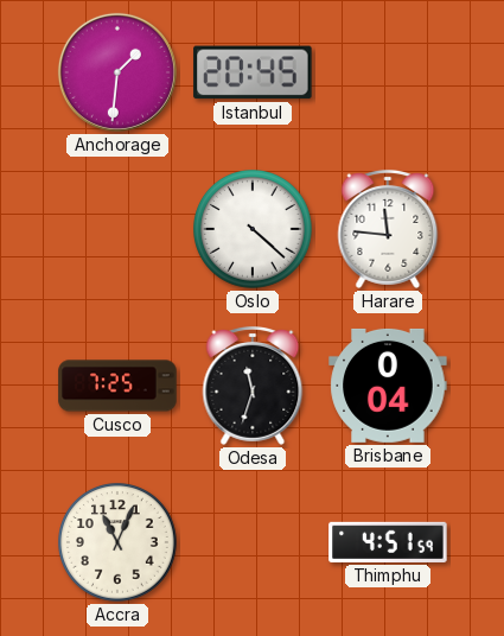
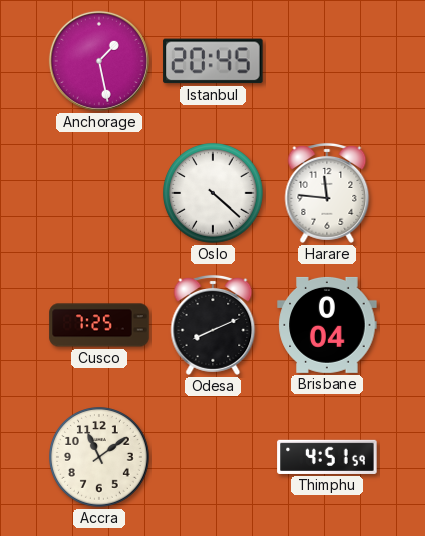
Anchorage: 1:31 -> 1:28
Odesa: 11:33 -> 8:11
Accra: 11:04 -> 11:09
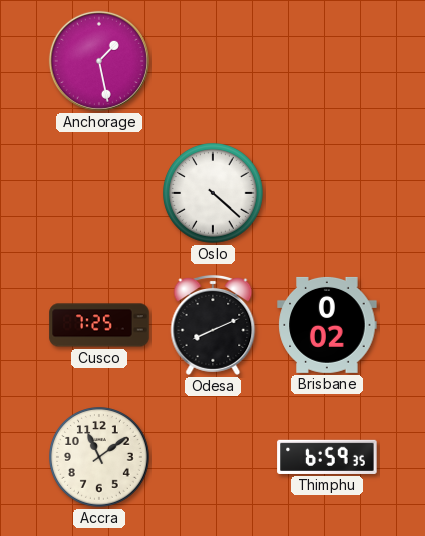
Istanbul: 20:45 -> none
Harare: 11:46 -> none
Brisbane: 0:04 -> 0:02
Thimphu: 4:51 -> 6:59
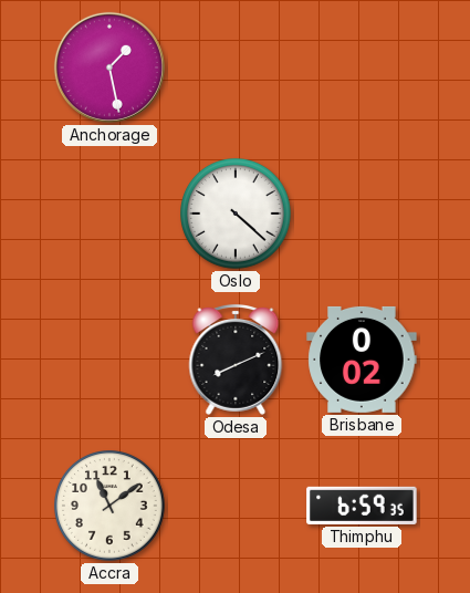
Cusco: 7:25 -> none
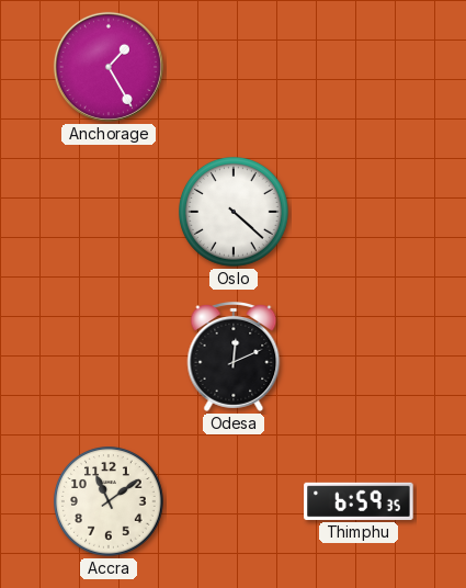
Anchorage: 1:28 -> 1:25
Odesa: 8:11 -> 12:11
Brisbane: 0:02 -> none
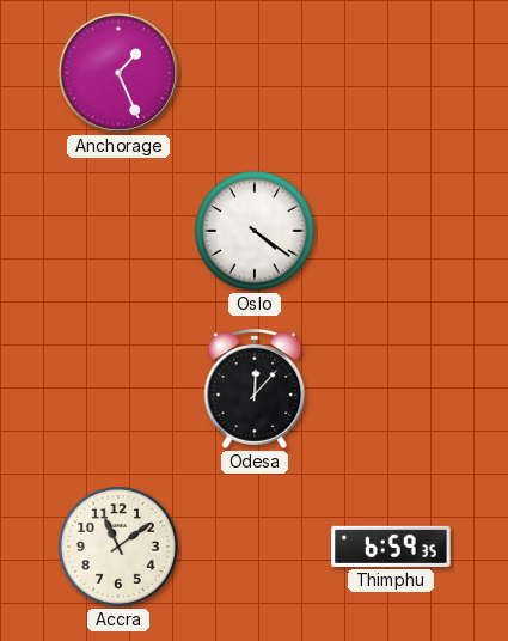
Anchorage: 1:25 -> 1:26
Oslo: 4:22 -> 4:21
Odesa: 12:11 -> 12:07
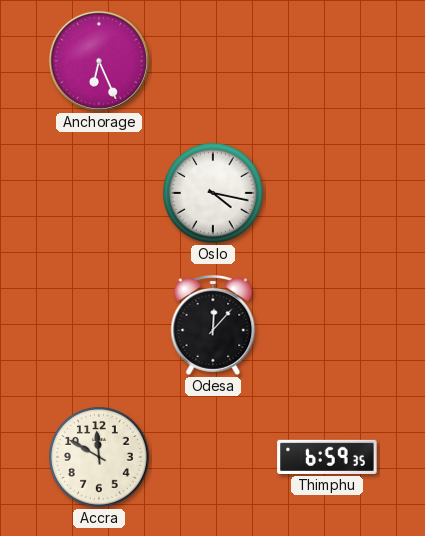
Anchorage: 1:26 -> 6:26
Oslo: 4:21 -> 4:17
Accra: 11:09 -> 11:50
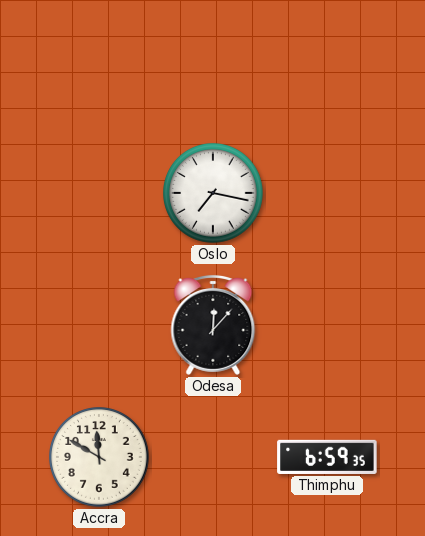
Anchorage: 6:26 -> none
Oslo: 4:17 -> 7:17
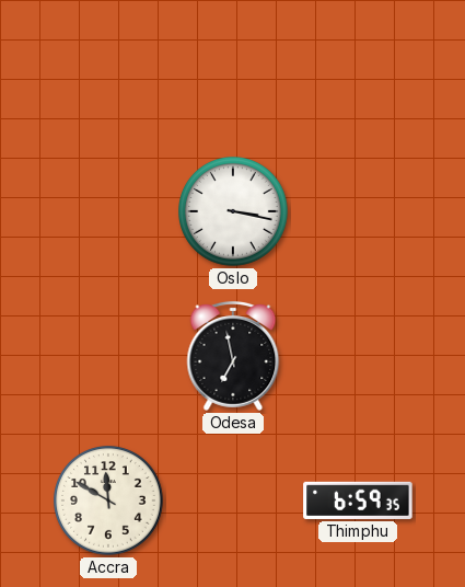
Oslo: 7:17 -> 3:17
Odesa: 12:07 -> 6:58
